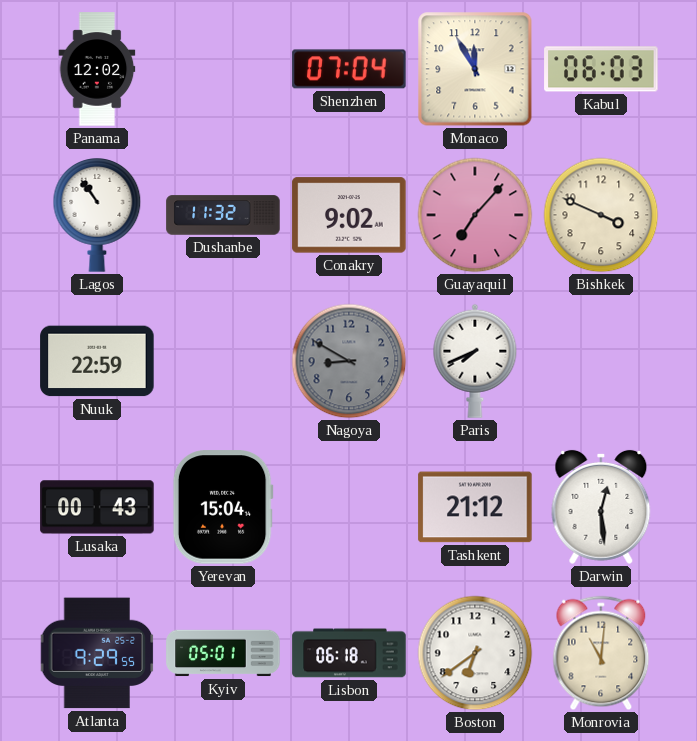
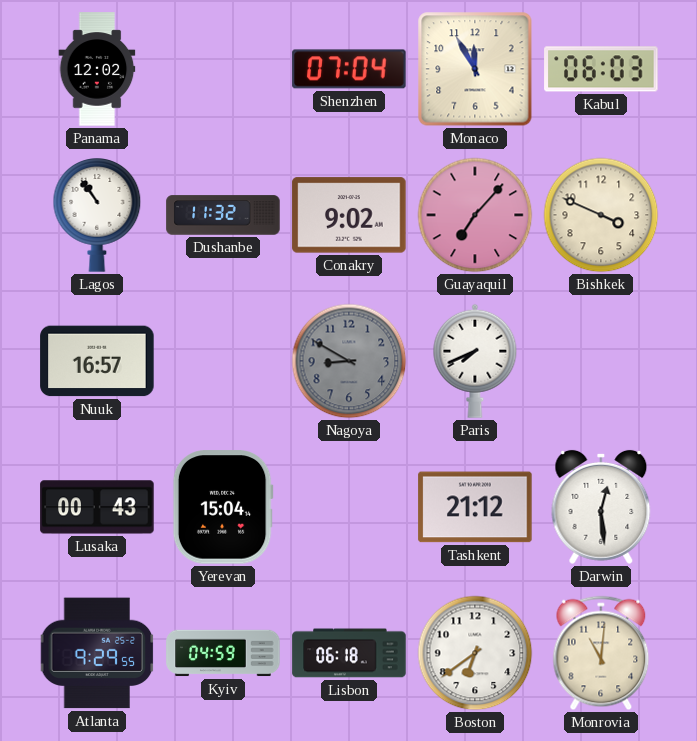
Nuuk: 22:59 -> 16:57
Kyiv: 05:01 -> 04:59
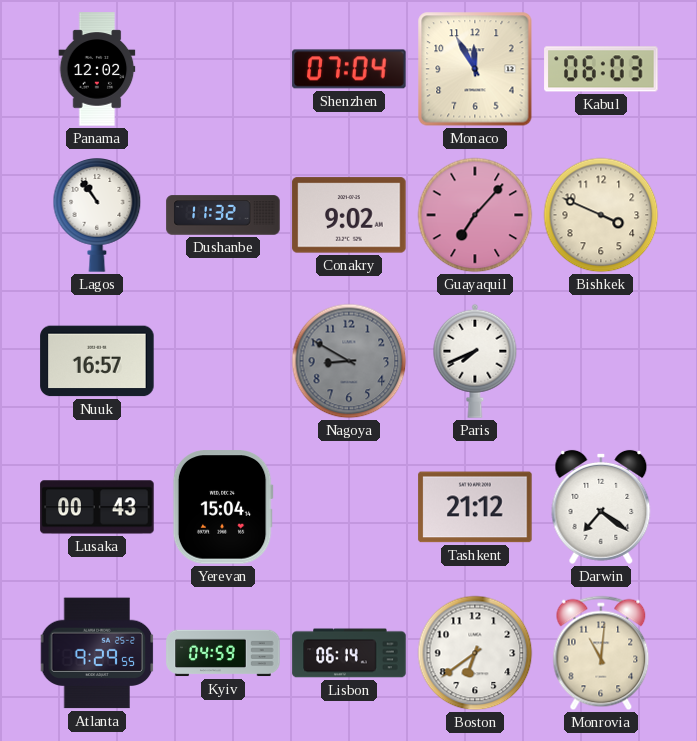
Darwin: 12:29 -> 7:21
Lisbon: 06:18 -> 06:14
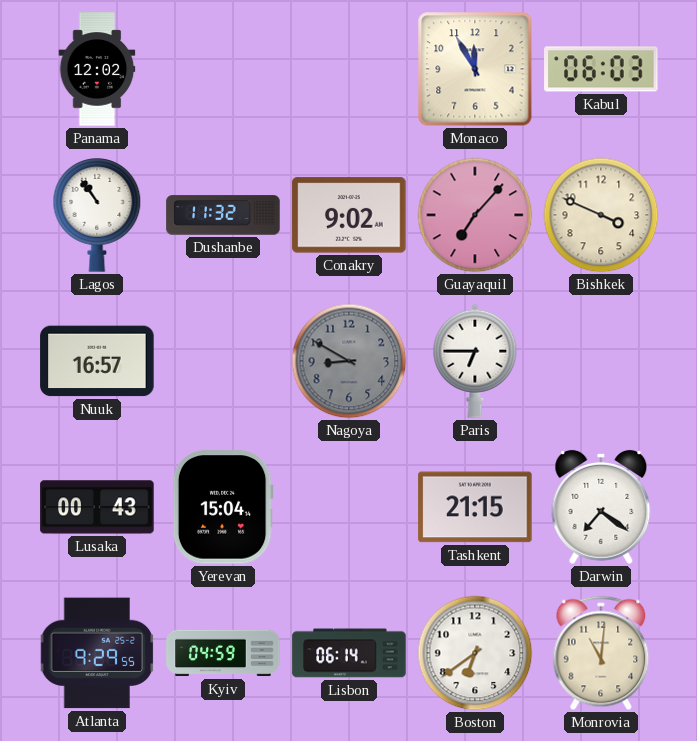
Shenzhen: 07:04 -> none
Paris: 7:41 -> 6:45
Tashkent: 21:12 -> 21:15
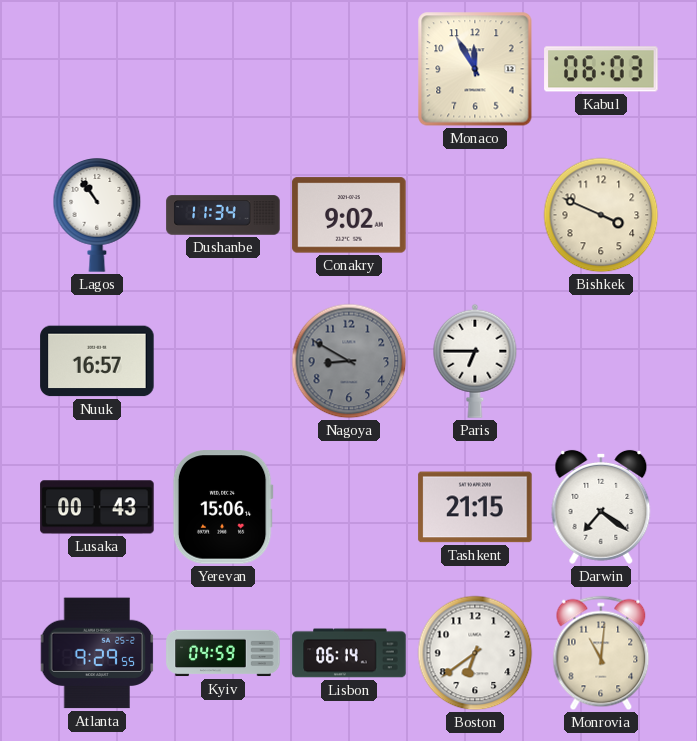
Panama: 12:02 -> none
Dushanbe: 11:32 -> 11:34
Guayaquil: 7:07 -> none
Yerevan: 15:04 -> 15:06
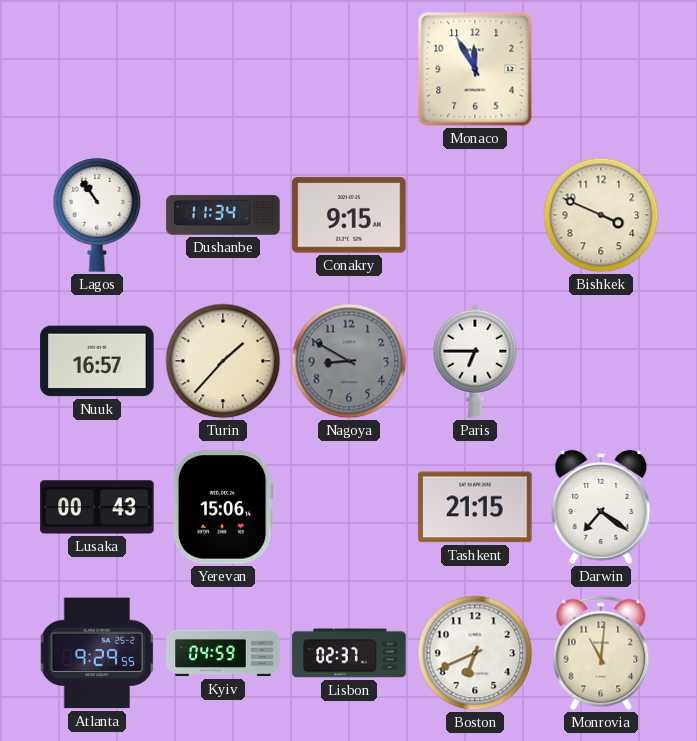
Kabul: 06:03 -> none
Conakry: 9:02 -> 9:15
Turin: none -> 1:37
Lisbon: 06:14 -> 02:37
Boston: 6:39 -> 6:41
